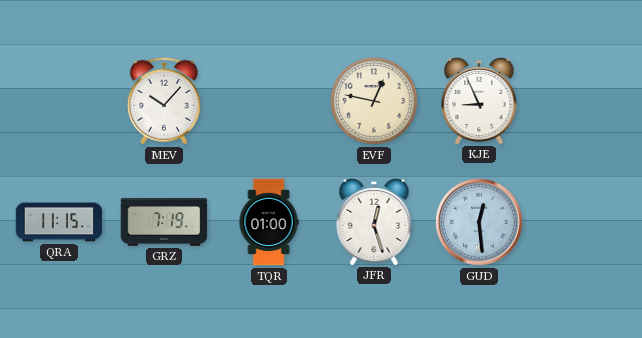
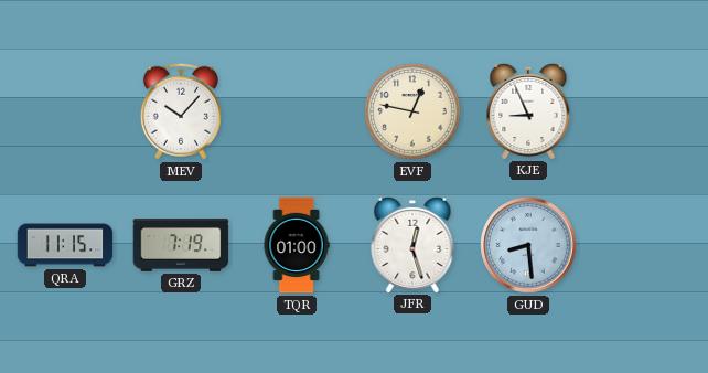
GUD: 12:29 -> 8:29
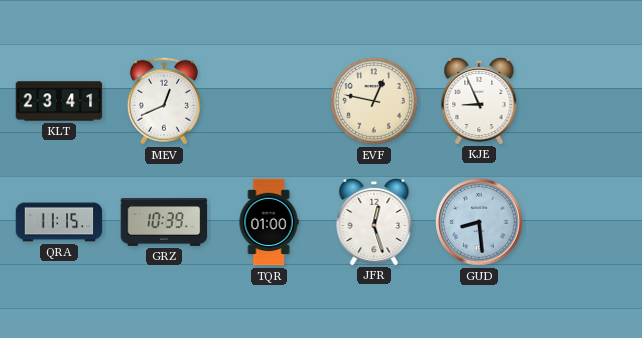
KLT: none -> 23:41
MEV: 10:07 -> 12:41
GRZ: 7:19 -> 10:39
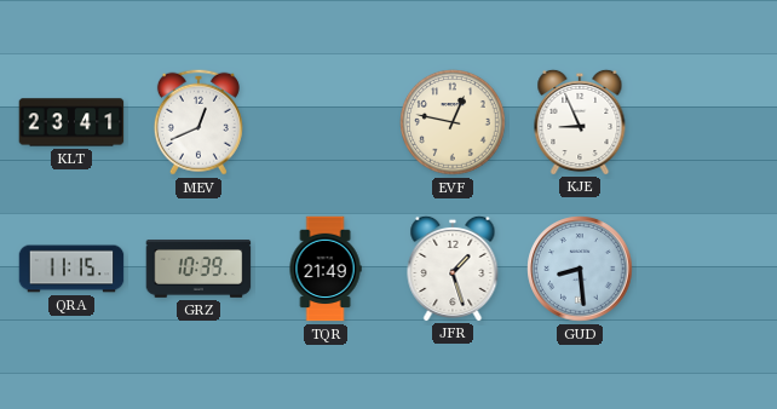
TQR: 01:00 -> 21:49
JFR: 12:27 -> 1:27
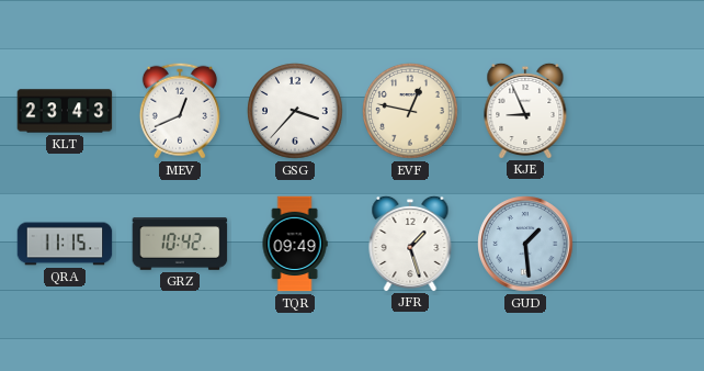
KLT: 23:41 -> 23:43
GSG: none -> 3:37
GRZ: 10:39 -> 10:42
TQR: 21:49 -> 09:49
GUD: 8:29 -> 1:29
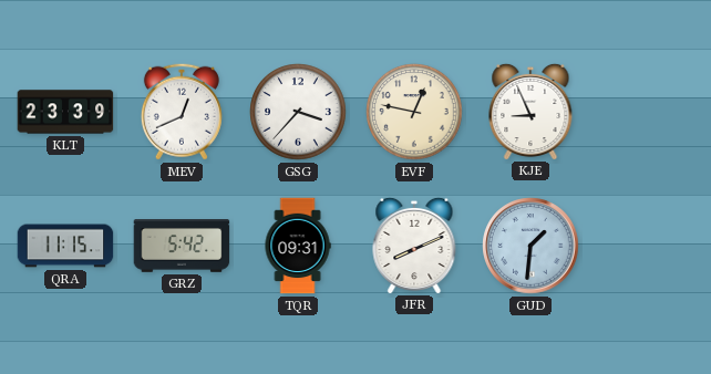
KLT: 23:43 -> 23:39
GRZ: 10:42 -> 5:42
TQR: 09:49 -> 09:31
JFR: 1:27 -> 8:11
GUD: 1:29 -> 1:31
